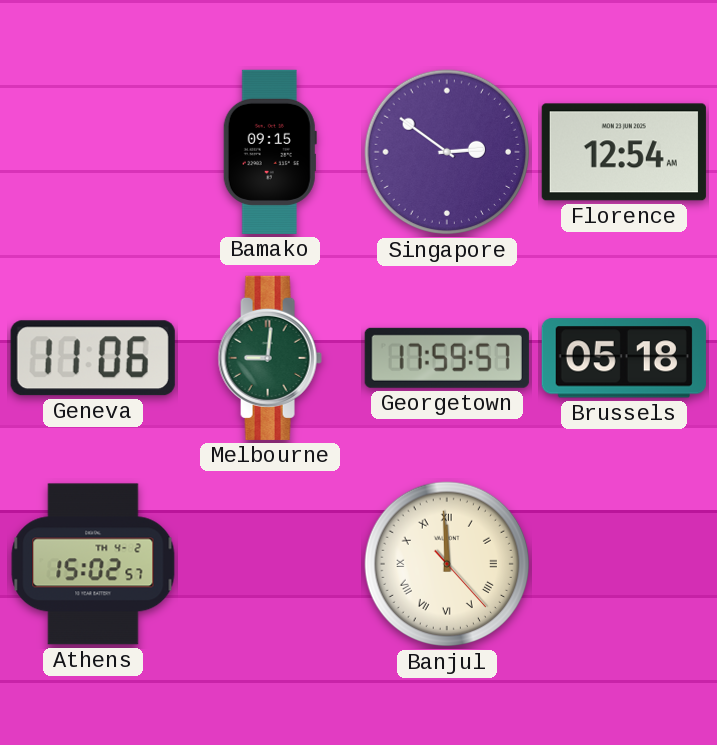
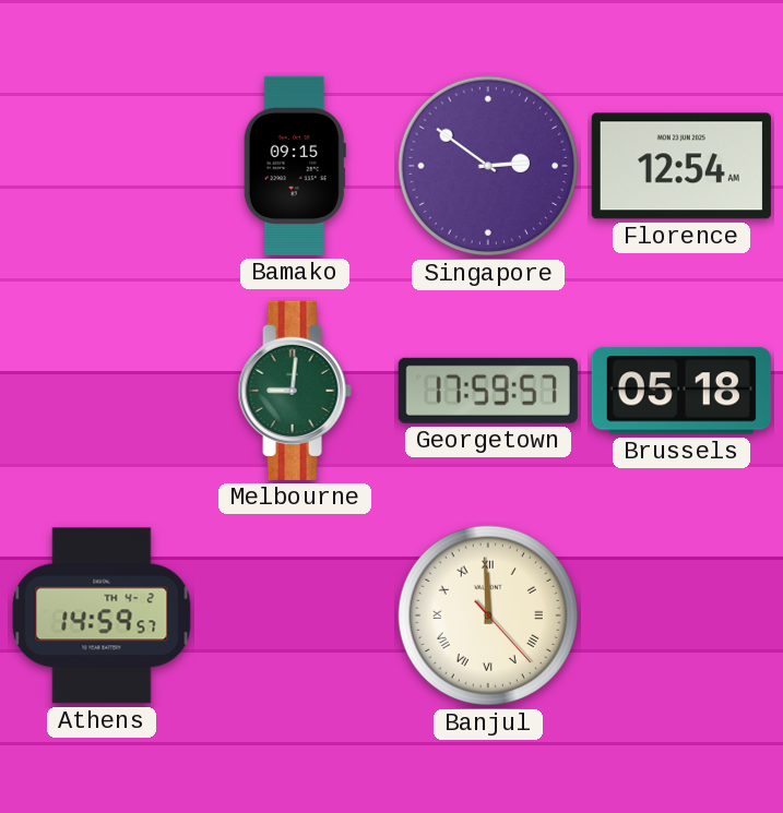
Geneva: 11:06 -> none
Athens: 15:02 -> 14:59
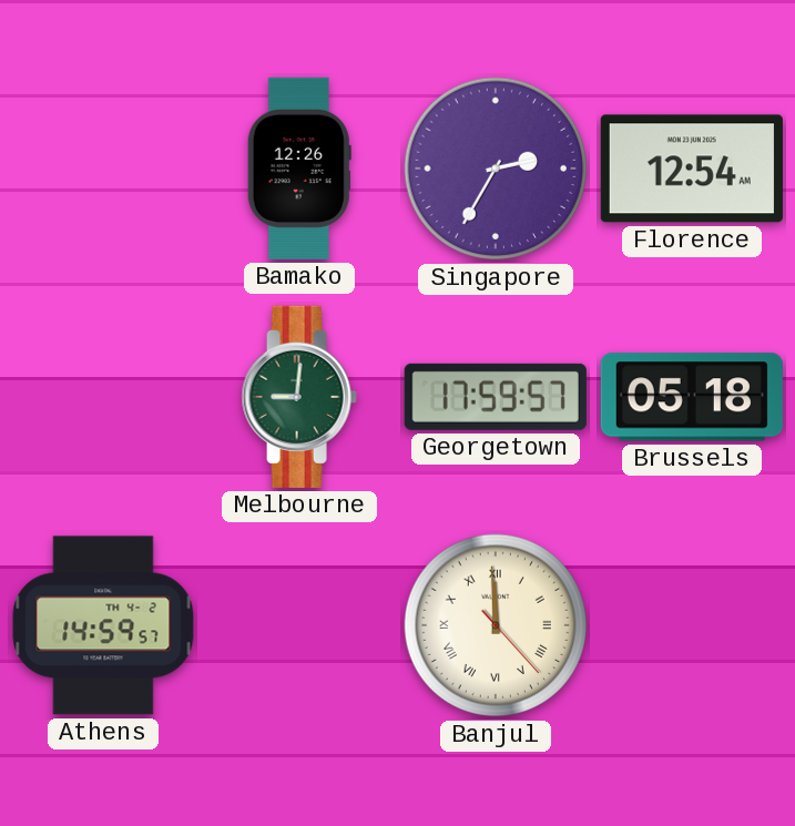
Bamako: 09:15 -> 12:26
Singapore: 2:51 -> 2:35
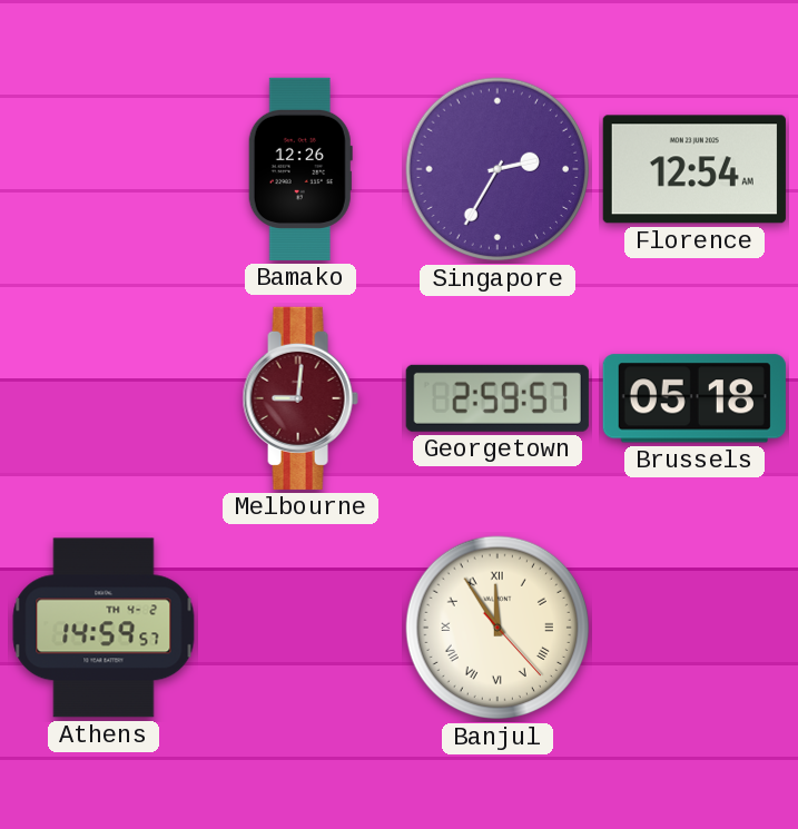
Melbourne dial: green -> burgundy
Georgetown: 17:59 -> 2:59
Banjul: 11:59 -> 11:54
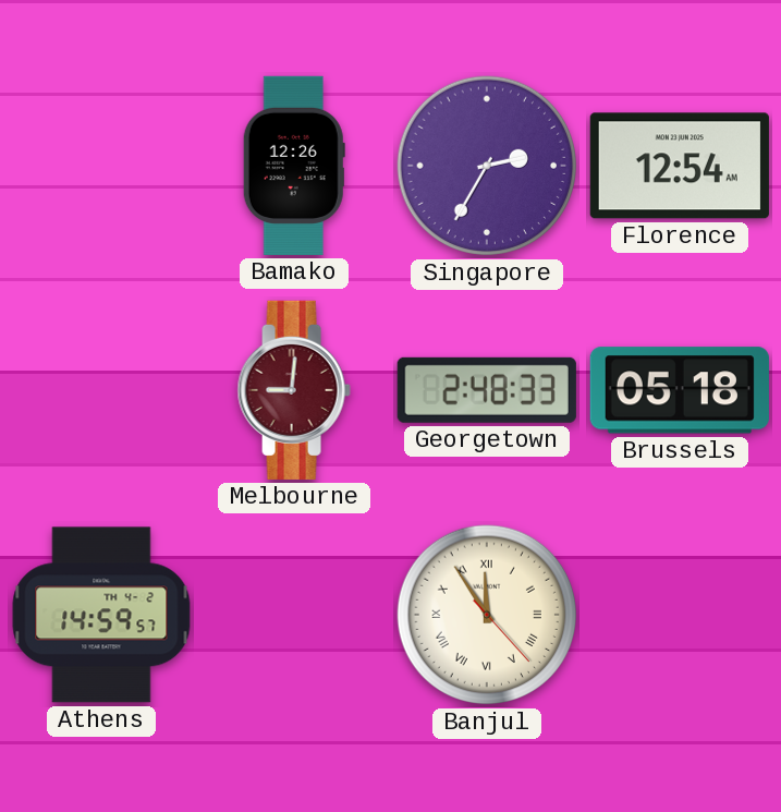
Georgetown: 2:59 -> 2:48
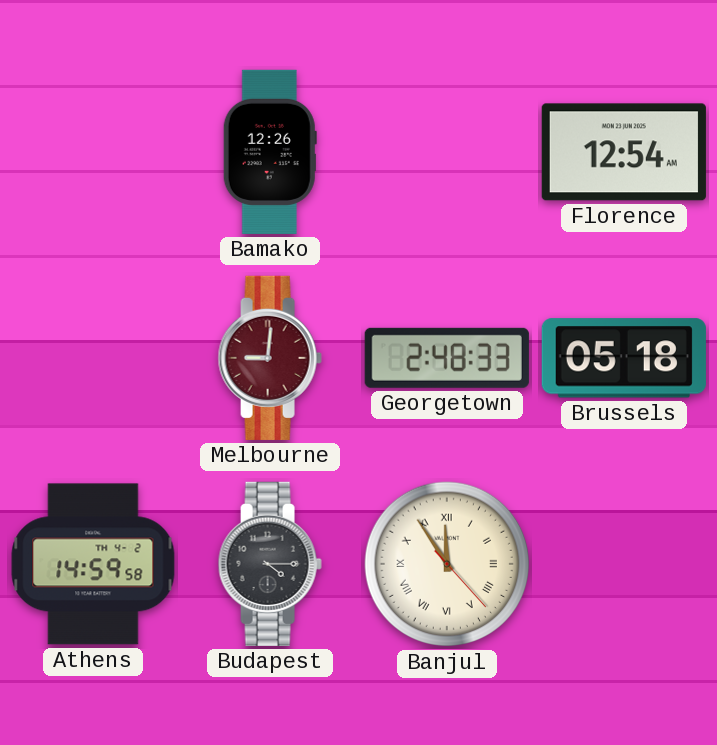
Singapore: 2:35 -> none
Athens: 14:59:57 -> 14:59:58
Budapest: none -> 4:15
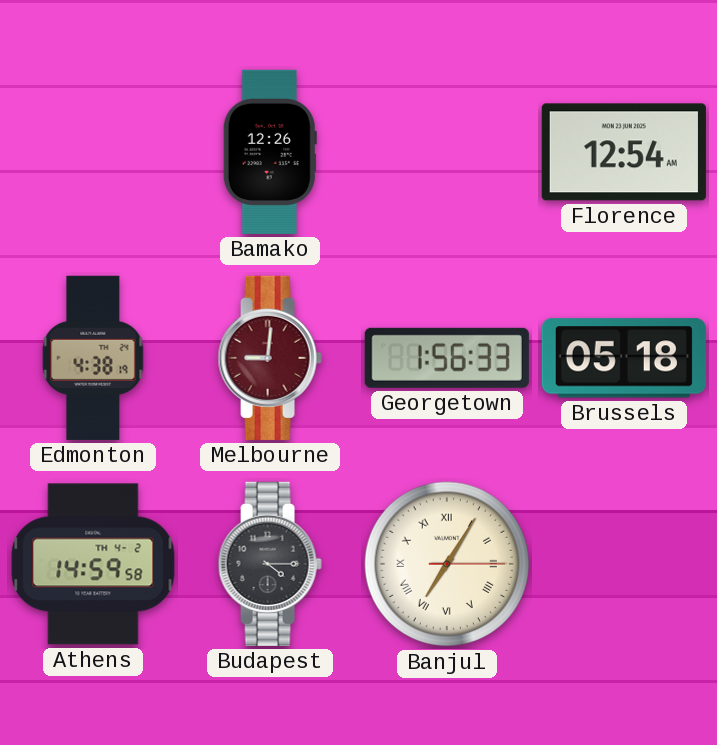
Edmonton: none -> 4:38
Georgetown: 2:48 -> 1:56
Banjul: 11:54 -> 7:05
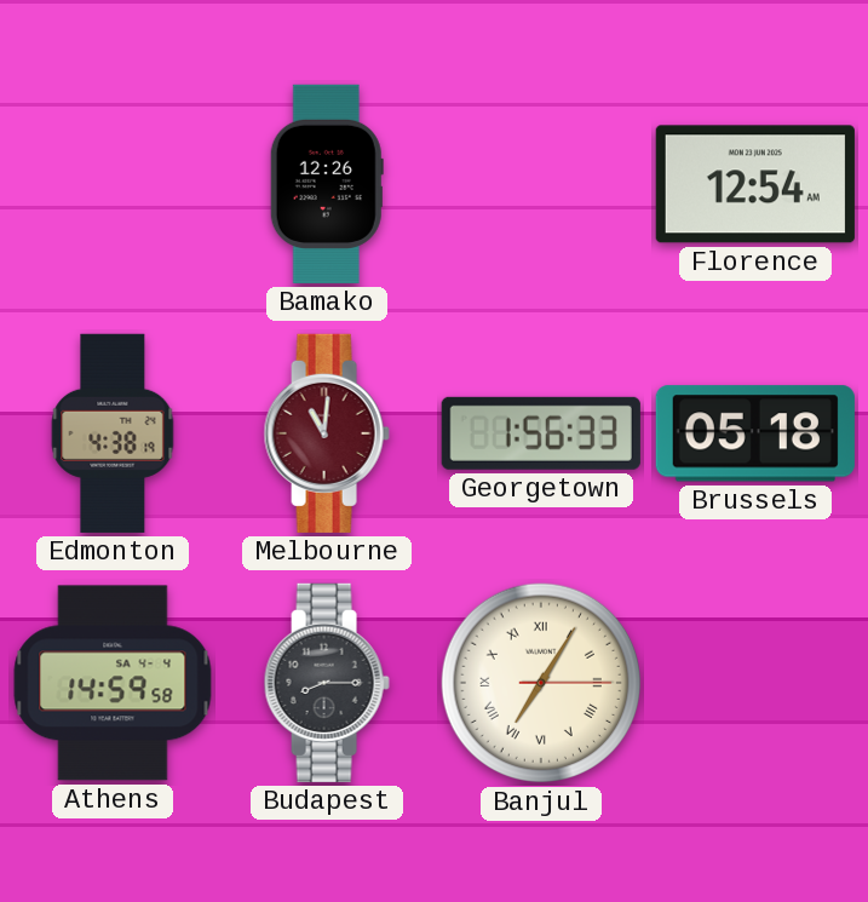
Melbourne: 9:01 -> 11:01
Athens date: TH 4-2 -> SA 4-4
Budapest: 4:15 -> 8:15
